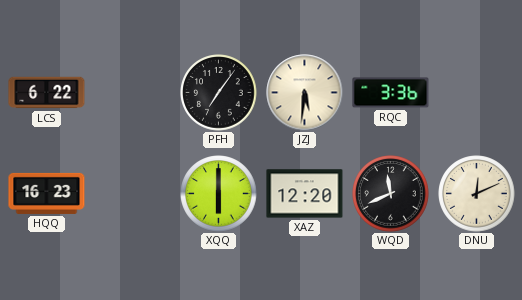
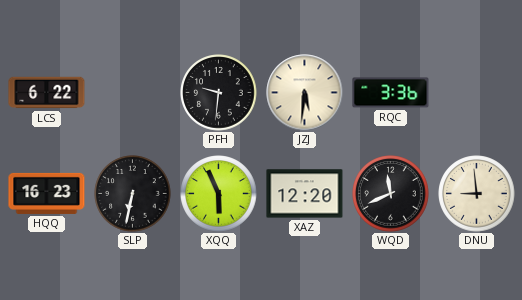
PFH: 7:06 -> 9:31
SLP: none -> 6:32
XQQ: 6:00 -> 5:56
DNU: 12:11 -> 8:59
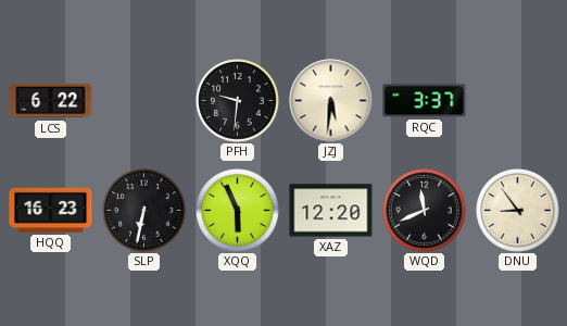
RQC: 3:36 -> 3:37
DNU: 8:59 -> 8:54
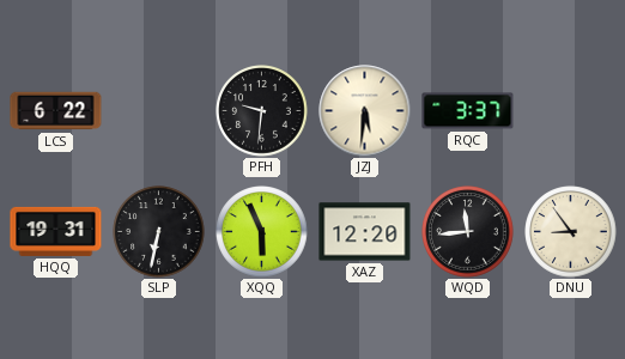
HQQ: 16:23 -> 19:31
WQD: 11:41 -> 11:44
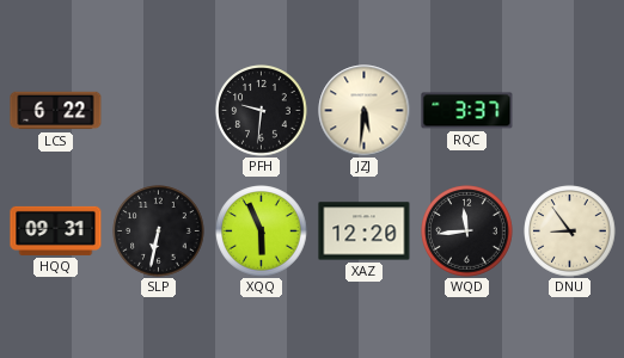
HQQ: 19:31 -> 09:31
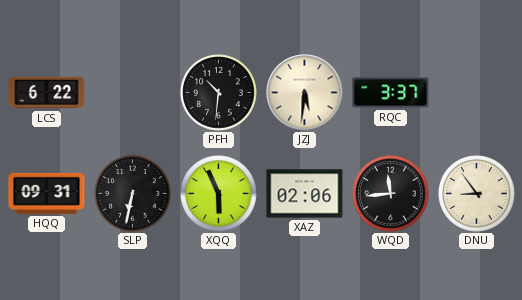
PFH: 9:31 -> 10:31
XAZ: 12:20 -> 02:06
